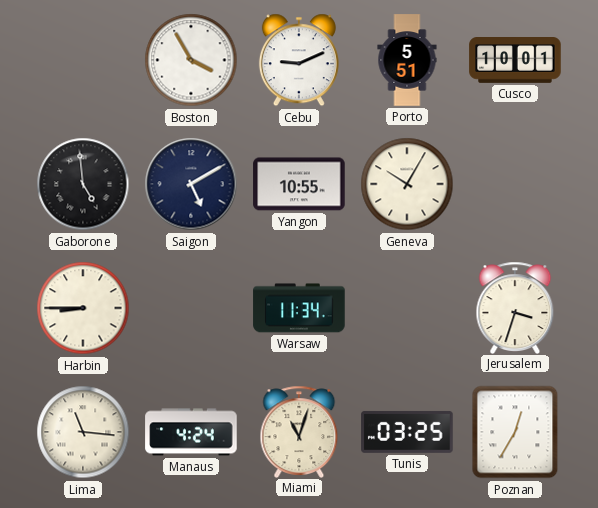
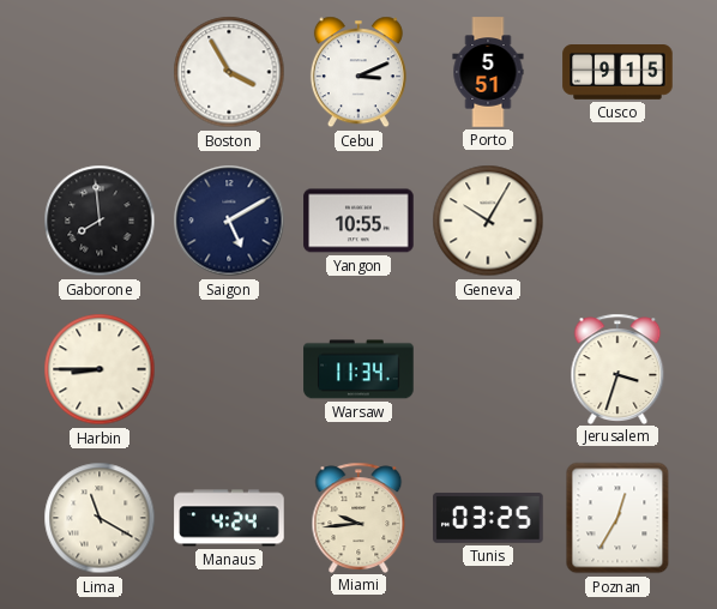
Cebu: 9:11 -> 3:11
Cusco: 10:01 -> 9:15
Gaborone: 4:59 -> 7:59
Lima: 11:16 -> 11:20
Miami: 11:03 -> 9:44
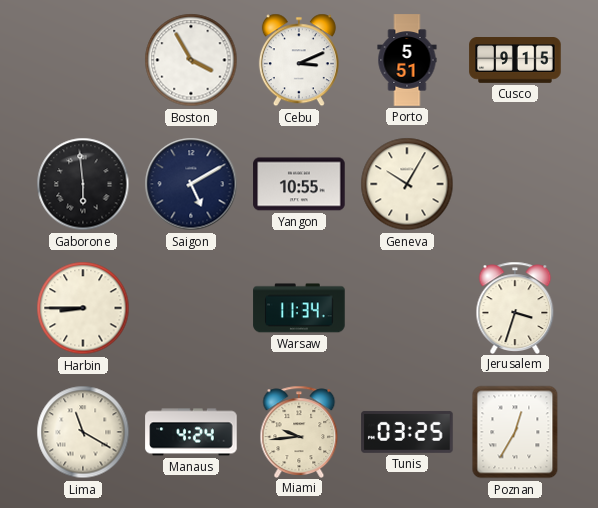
Gaborone: 7:59 -> 5:59
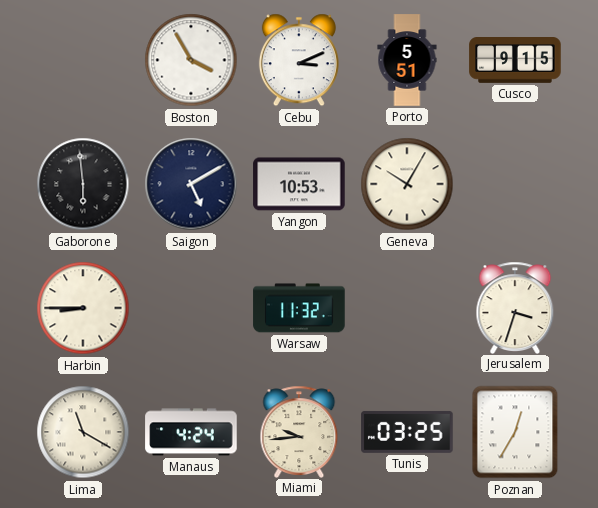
Yangon: 10:55 -> 10:53
Warsaw: 11:34 -> 11:32
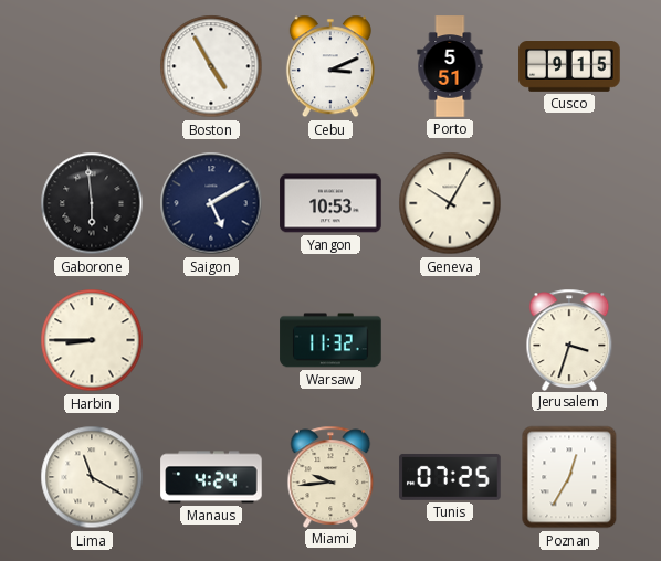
Boston: 3:55 -> 4:55
Tunis: 03:25 -> 07:25
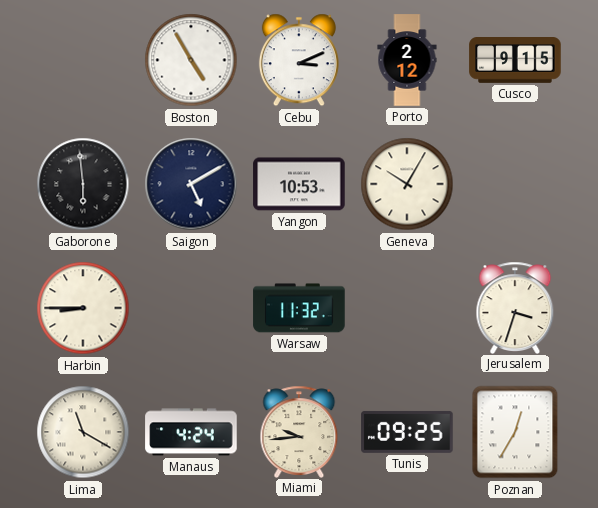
Porto: 5:51 -> 2:12
Tunis: 07:25 -> 09:25
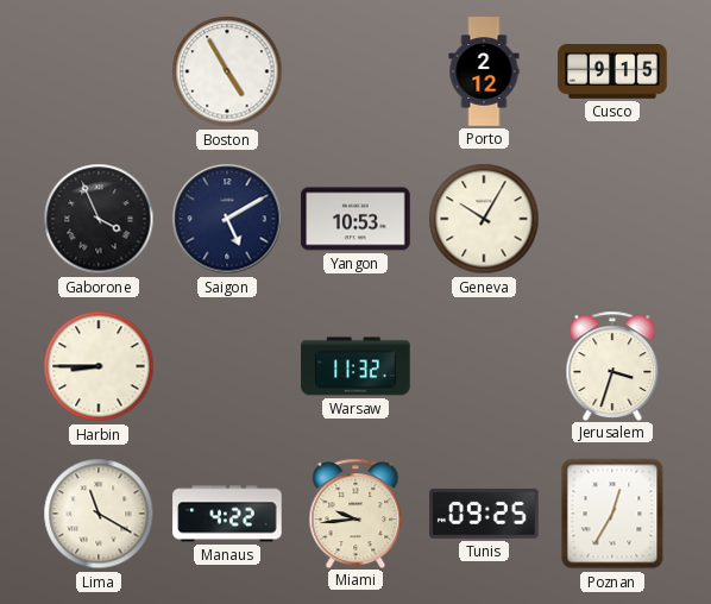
Cebu: 3:11 -> none
Gaborone: 5:59 -> 3:56
Manaus: 4:24 -> 4:22
